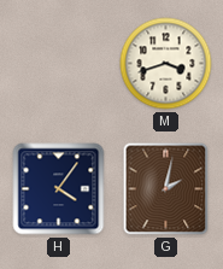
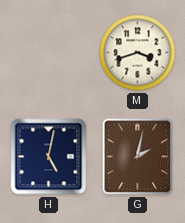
H: 4:06 -> 5:02
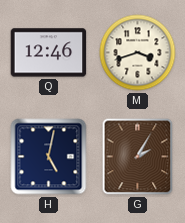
Q: none -> 12:46
G: 2:02 -> 2:05
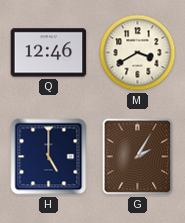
M: 3:42 -> 3:40
H: 5:02 -> 5:00
